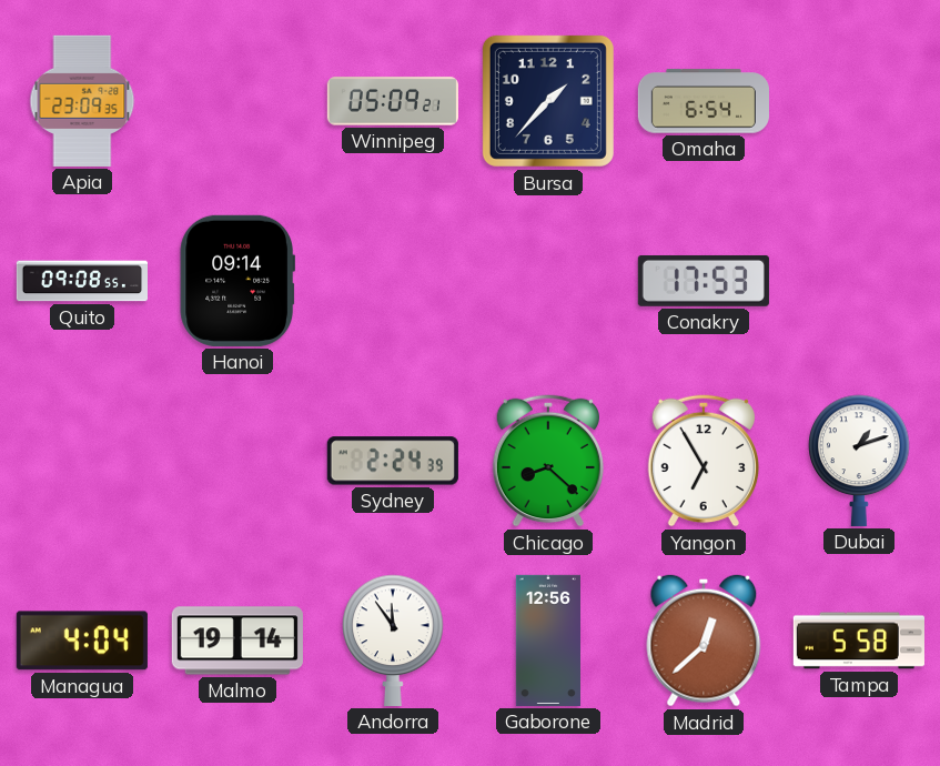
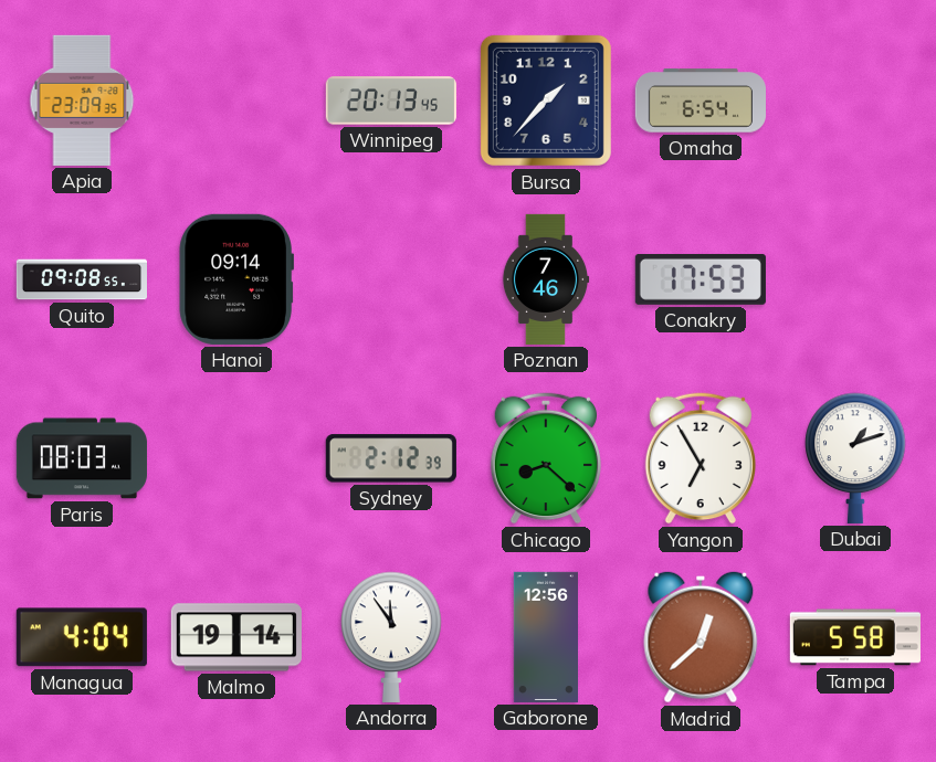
Winnipeg: 05:09 -> 20:13
Poznan: none -> 7:46
Paris: none -> 08:03
Sydney: 2:24 -> 2:12
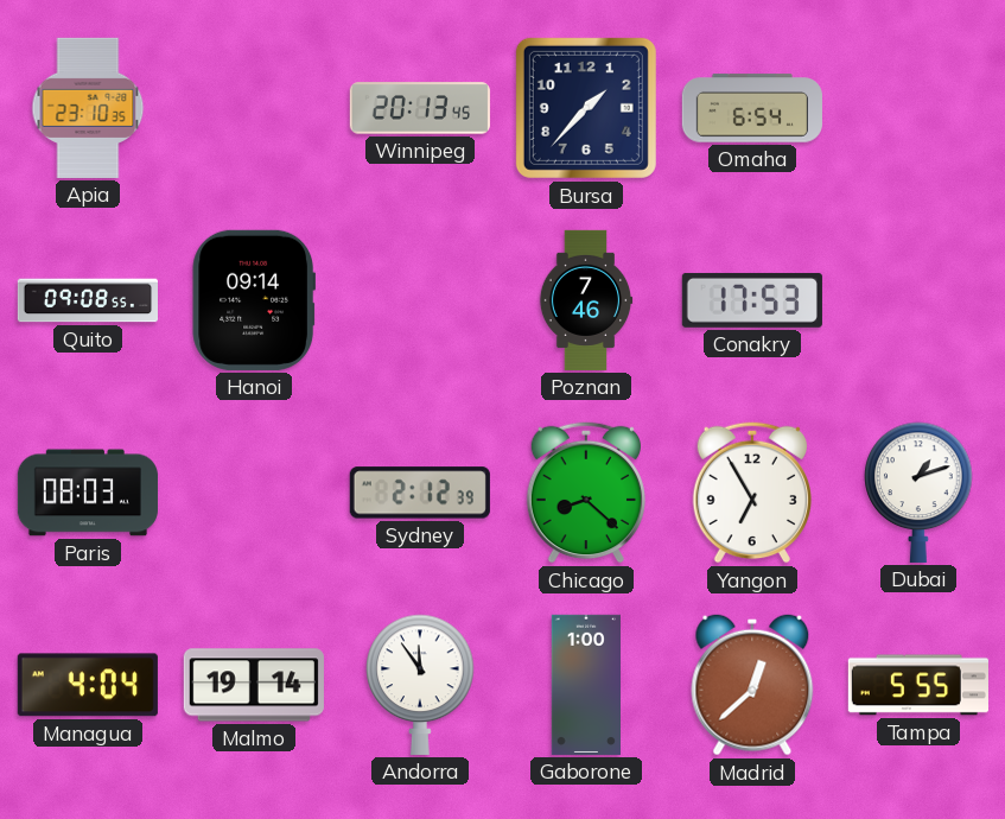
Apia: 23:09 -> 23:10
Gaborone: 12:56 -> 1:00
Tampa: 5:58 -> 5:55
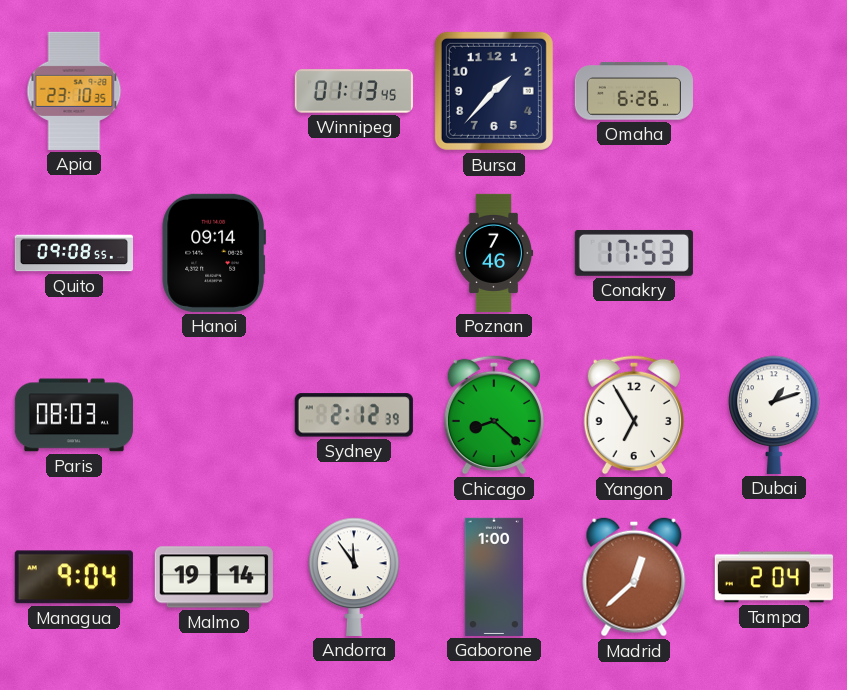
Winnipeg: 20:13 -> 01:13
Omaha: 6:54 -> 6:26
Managua: 4:04 -> 9:04
Tampa: 5:55 -> 2:04
